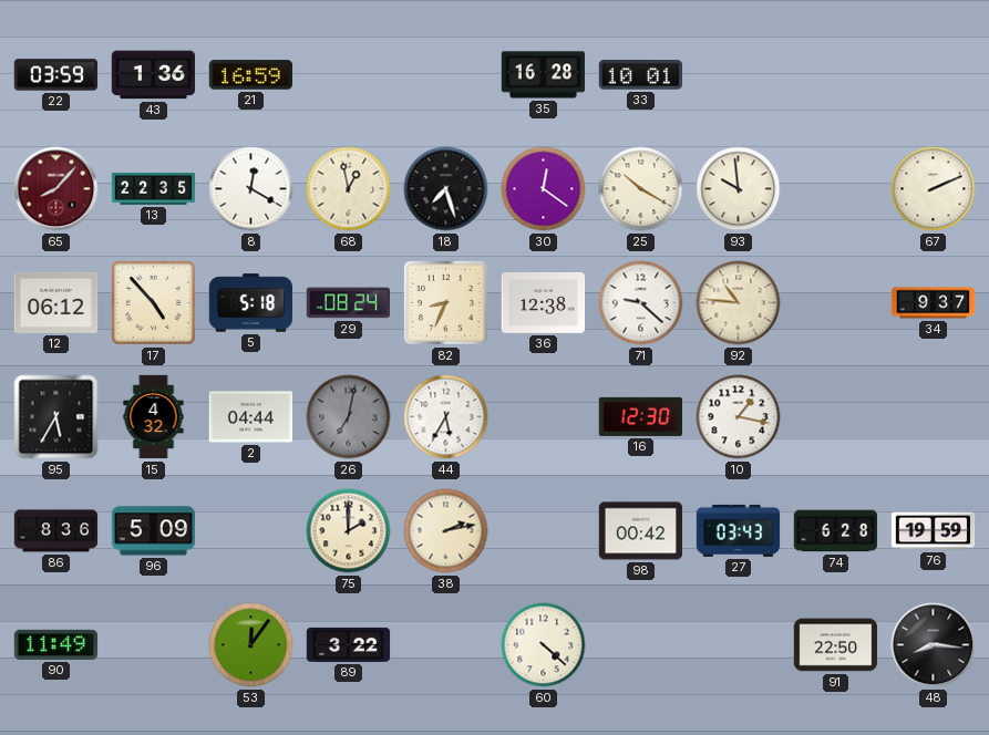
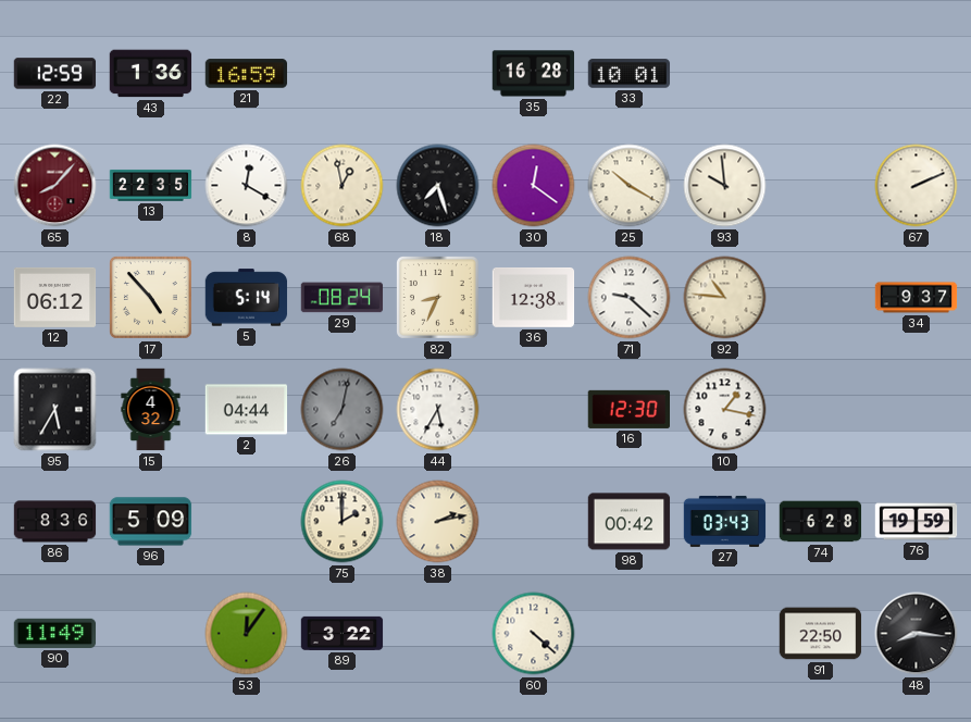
22: 03:59 -> 12:59
5: 5:18 -> 5:14
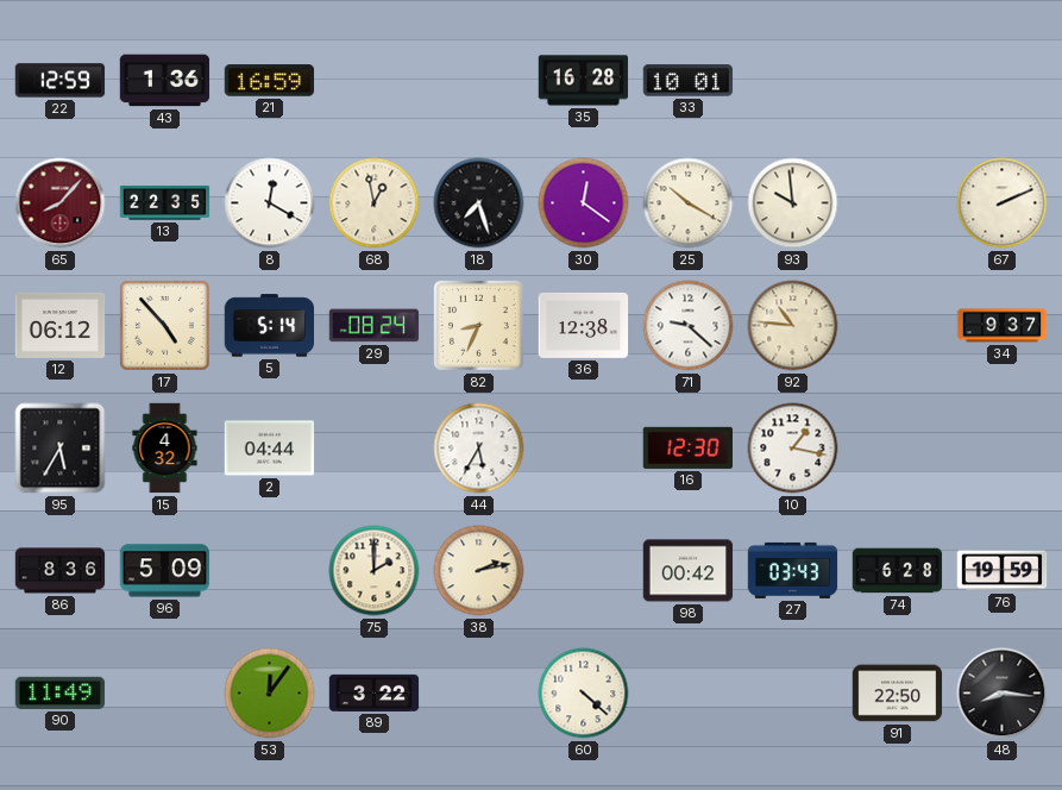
26: 7:02 -> none
